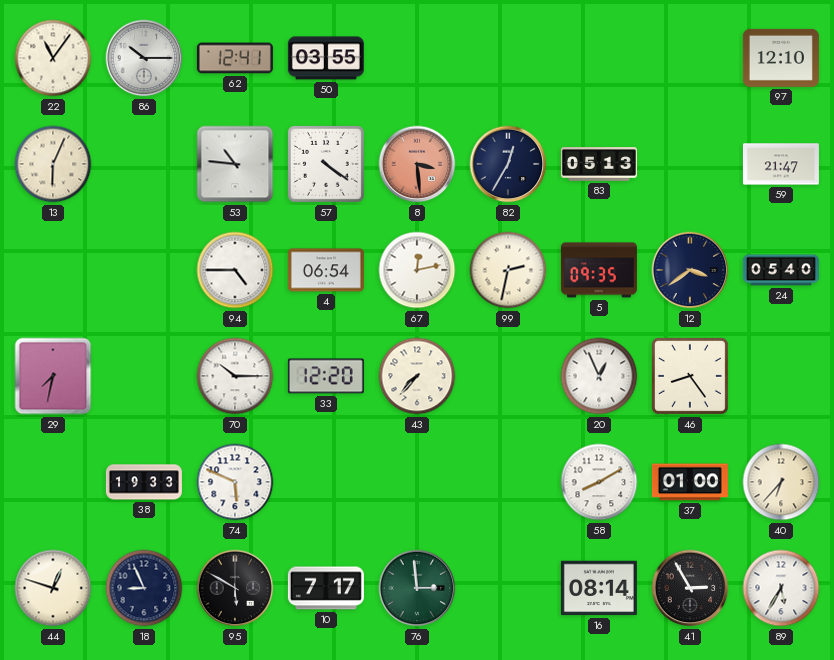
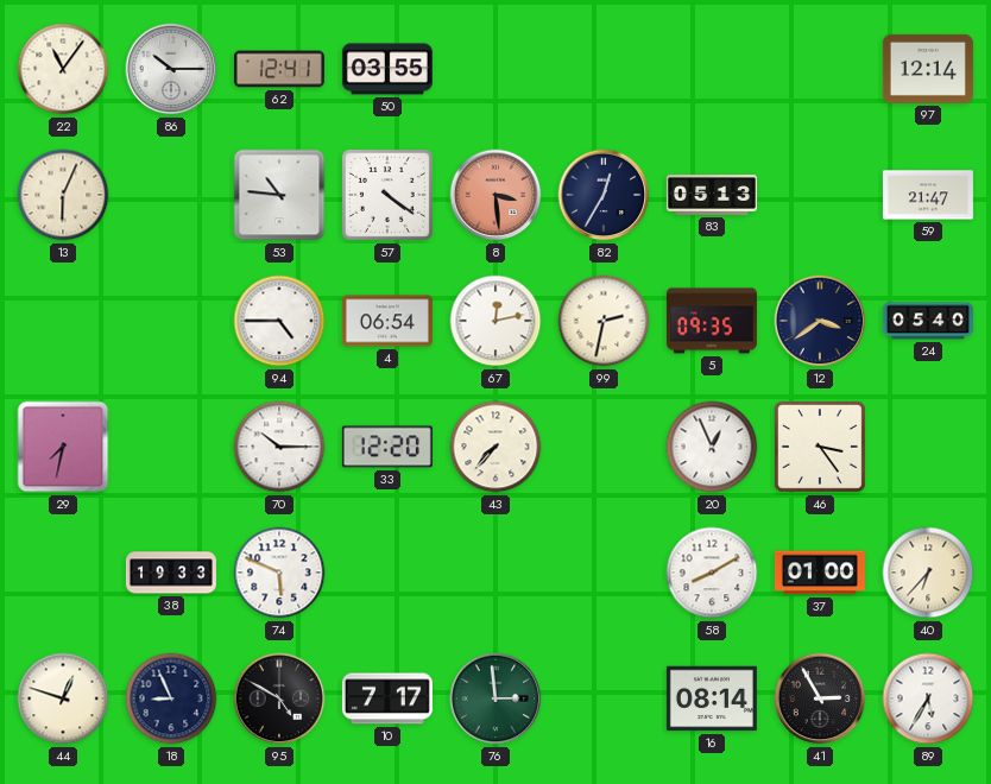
97: 12:10 -> 12:14
46: 8:24 -> 3:24
95: 5:50 -> 4:50
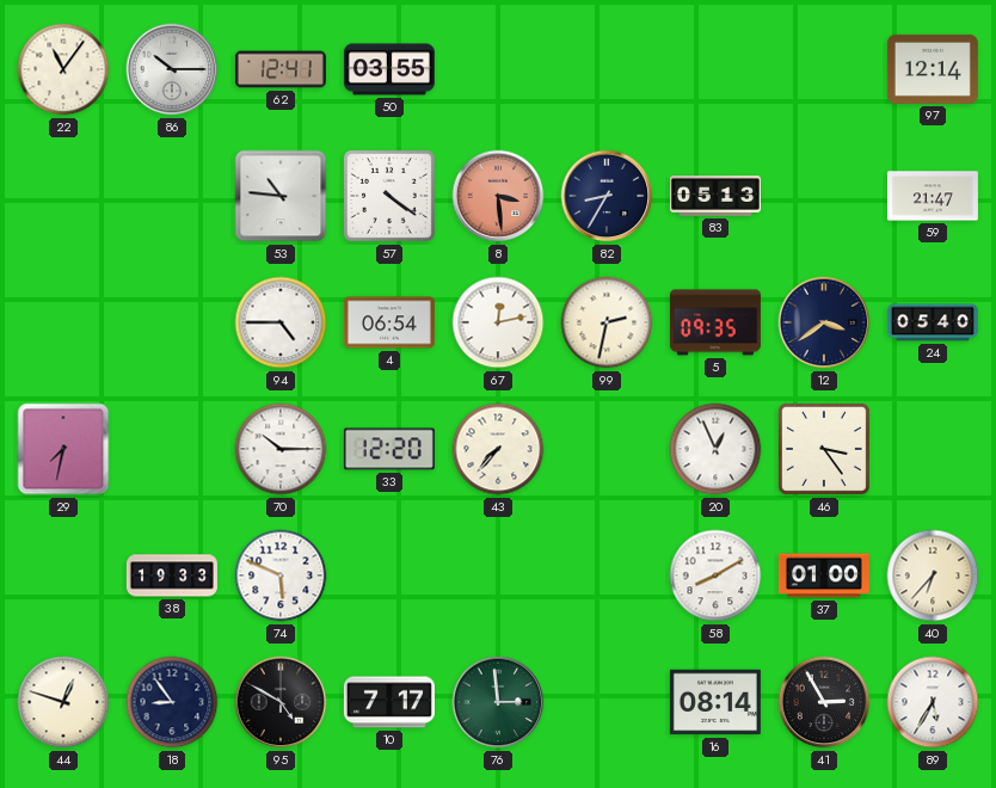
13: 6:04 -> none
82: 12:35 -> 8:35
18: 8:56 -> 8:54
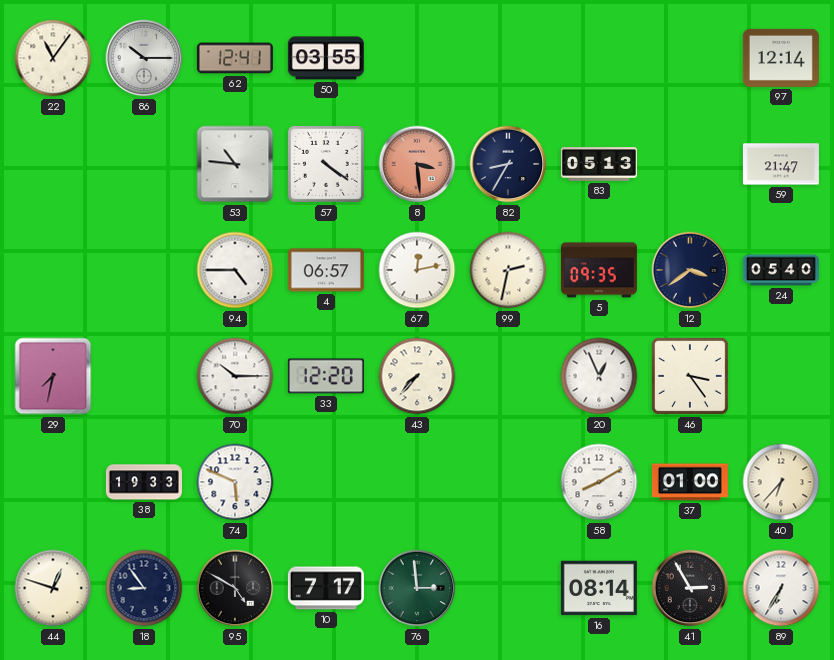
4: 06:54 -> 06:57
89: 5:35 -> 6:35
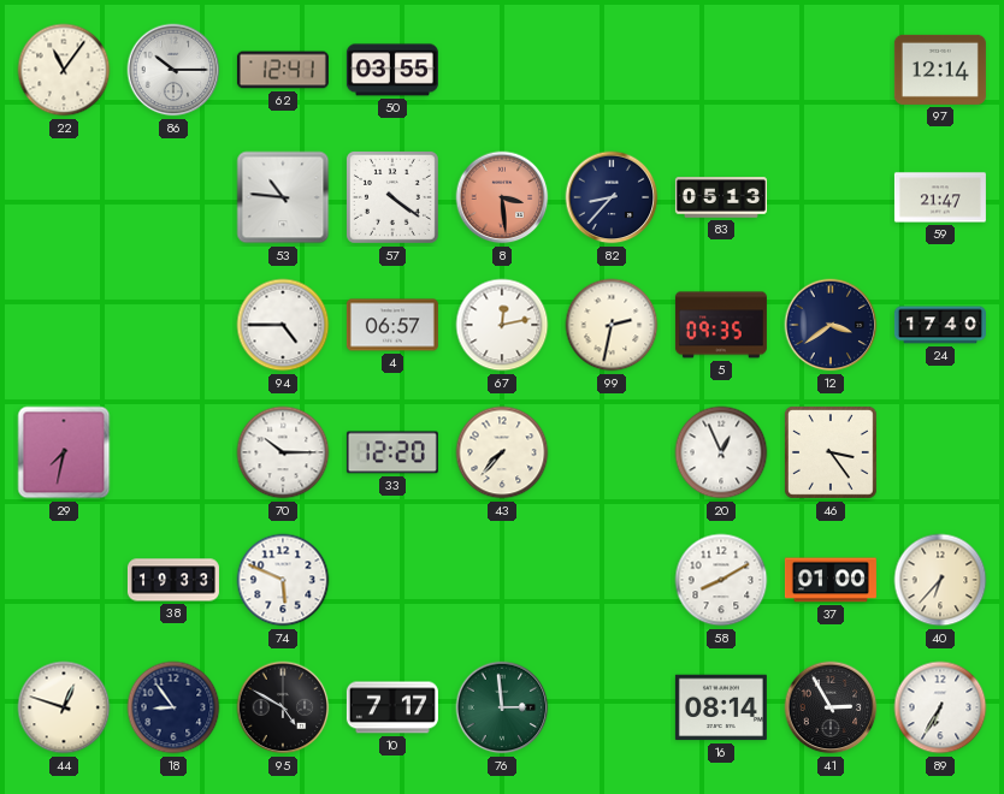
82: 8:35 -> 8:37
24: 05:40 -> 17:40
